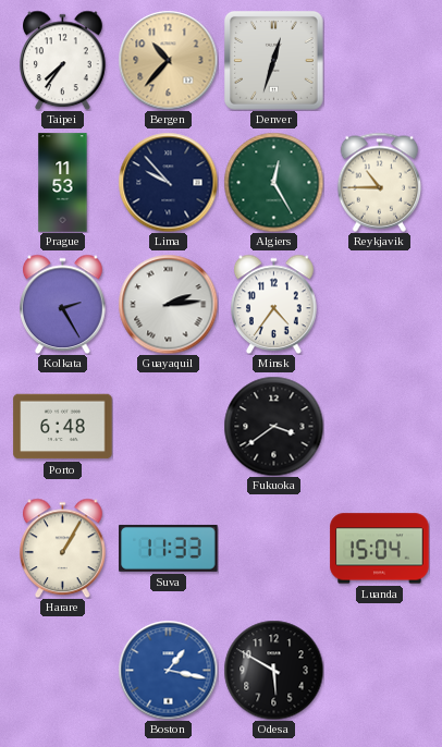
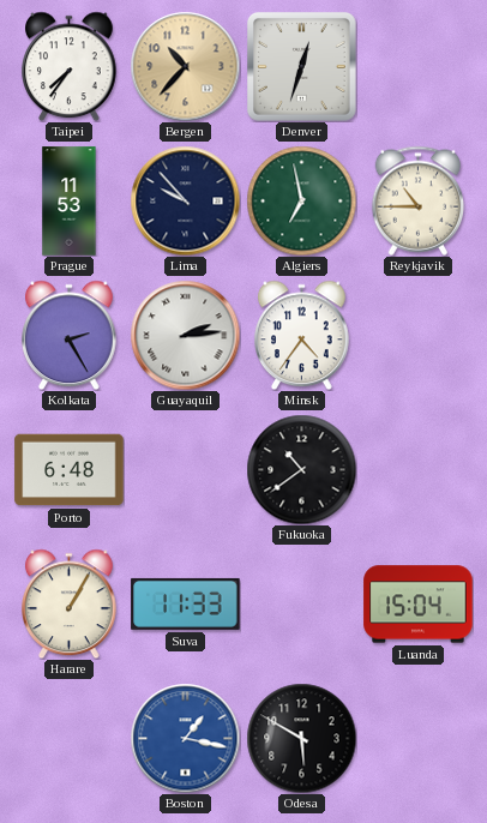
Algiers: 12:25 -> 6:58
Fukuoka: 3:39 -> 10:39
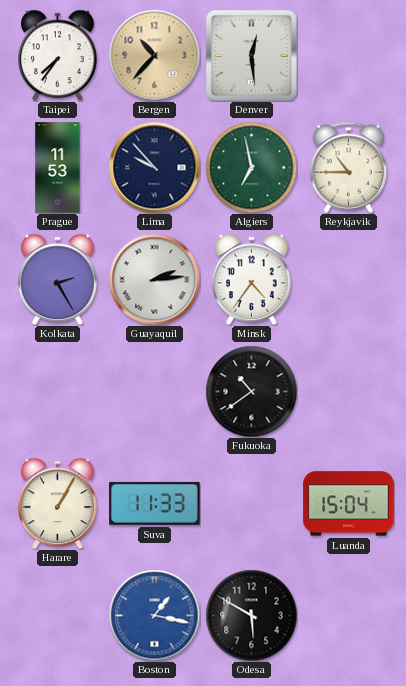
Denver: 12:33 -> 12:29
Porto: 6:48 -> none
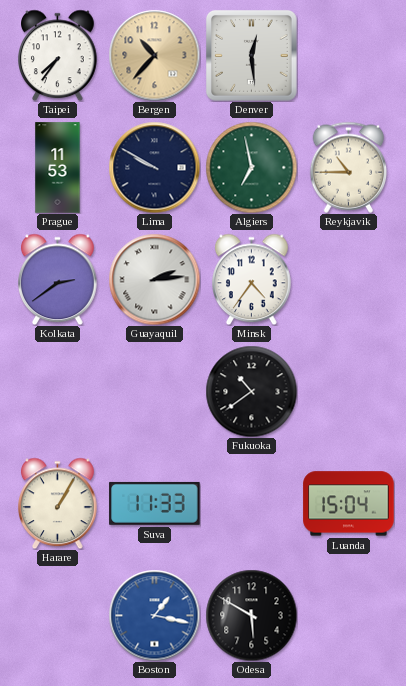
Lima: 9:53 -> 9:50
Kolkata: 2:25 -> 2:39
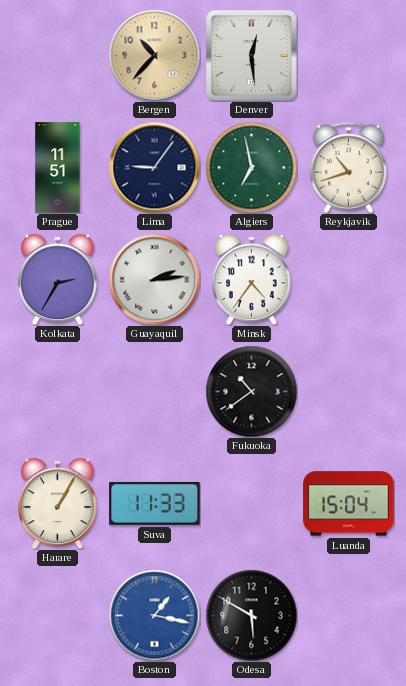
Taipei: 7:36 -> none
Prague: 11:53 -> 11:51
Lima: 9:50 -> 9:06
Reykjavik: 10:45 -> 10:42
Kolkata: 2:39 -> 2:35
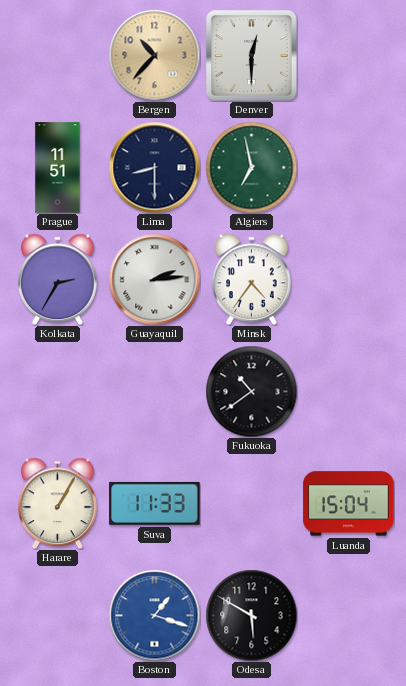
Denver: 12:29 -> 12:30
Lima: 9:06 -> 8:30
Reykjavik: 10:42 -> none
Boston: 1:17 -> 1:18
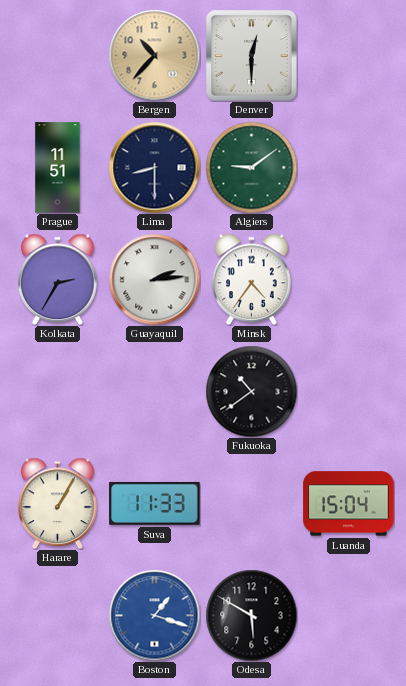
Algiers: 6:58 -> 9:09
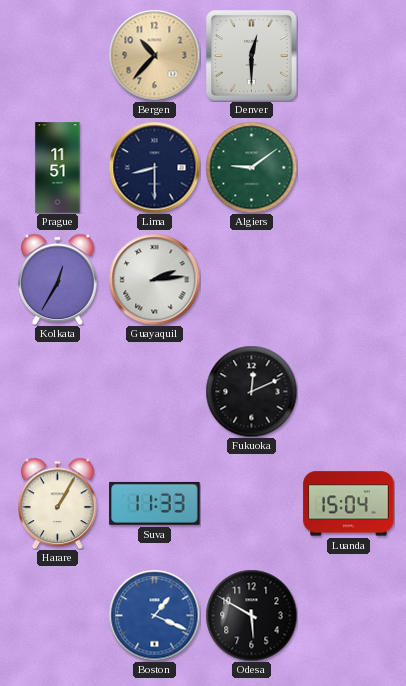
Kolkata: 2:35 -> 12:35
Minsk: 4:36 -> none
Fukuoka: 10:39 -> 12:11
Boston: 1:18 -> 1:19
